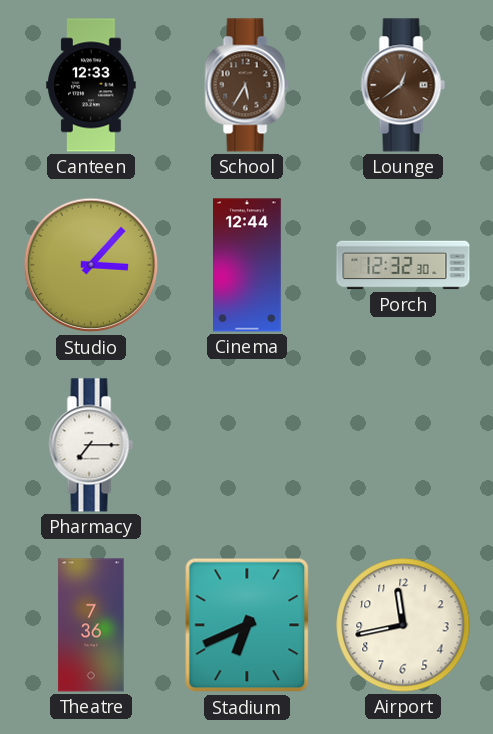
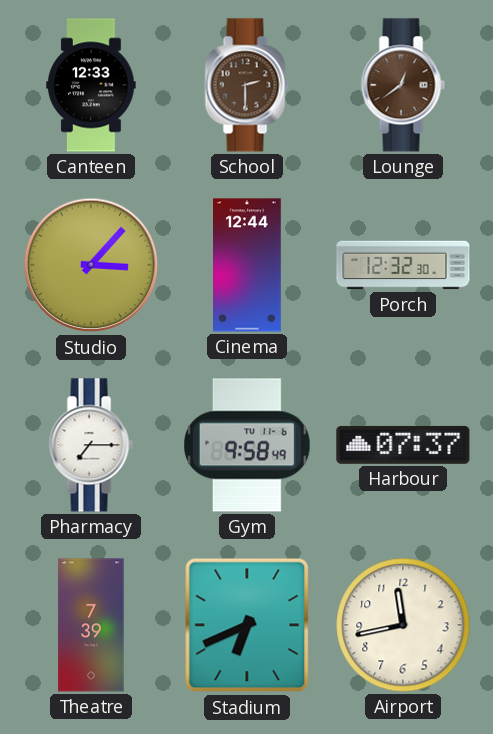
School: 5:35 -> 2:30
Gym: none -> 9:58
Harbour: none -> 07:37
Theatre: 7:36 -> 7:39
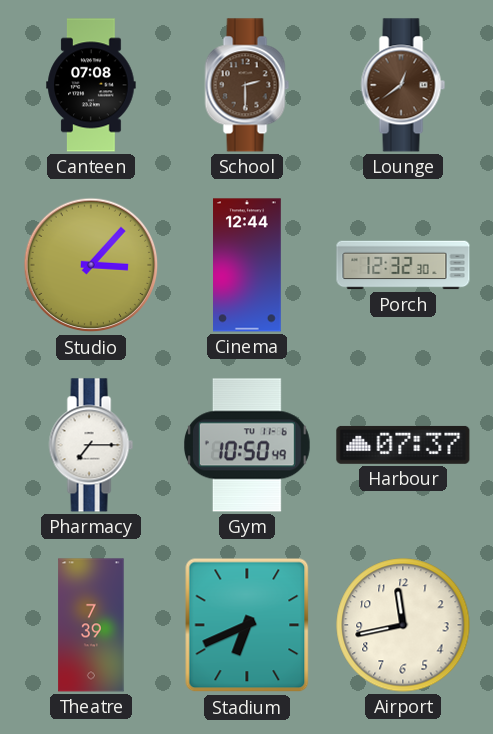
Canteen: 12:33 -> 07:08
Gym: 9:58 -> 10:50
